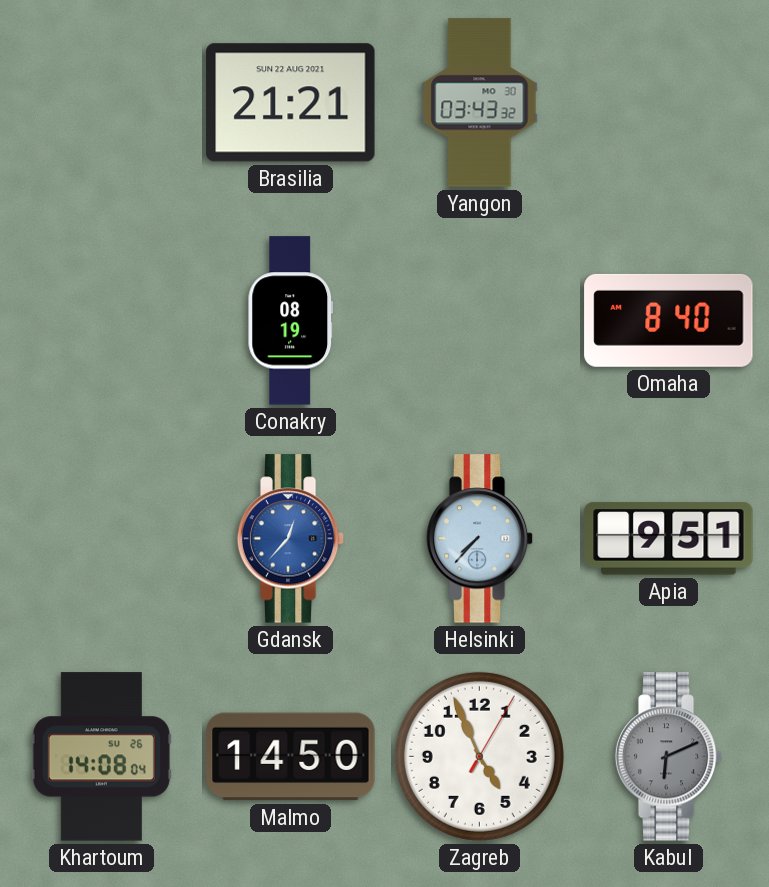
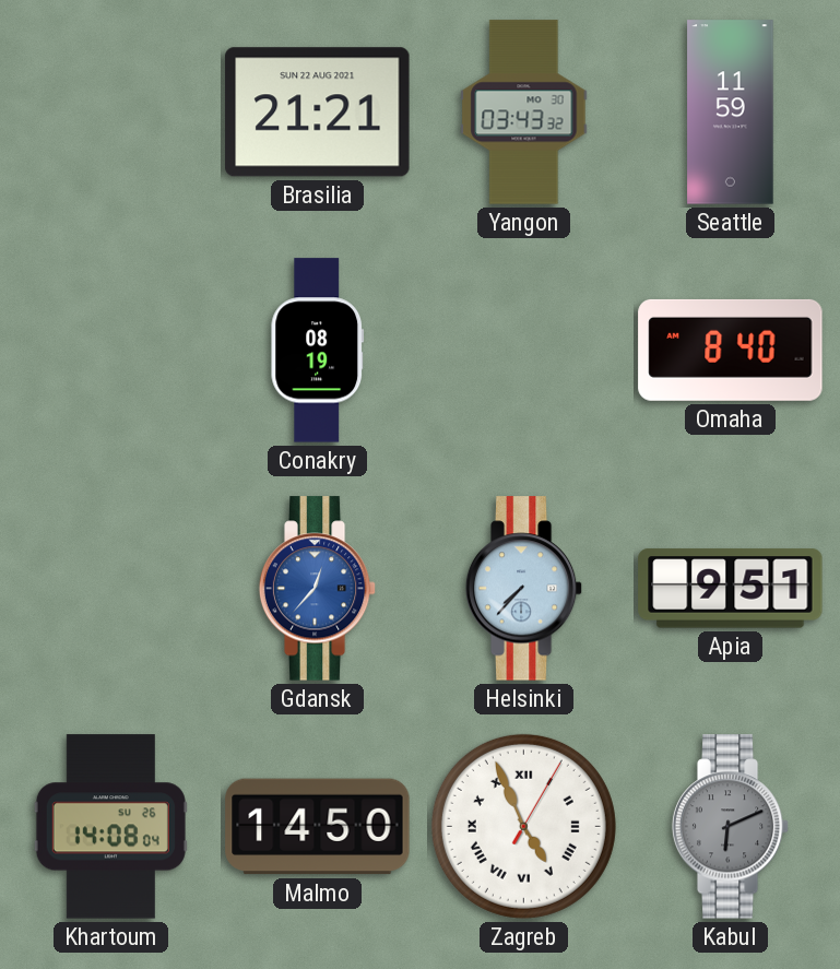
Seattle: none -> 11:59
Zagreb numerals: Arabic -> Roman
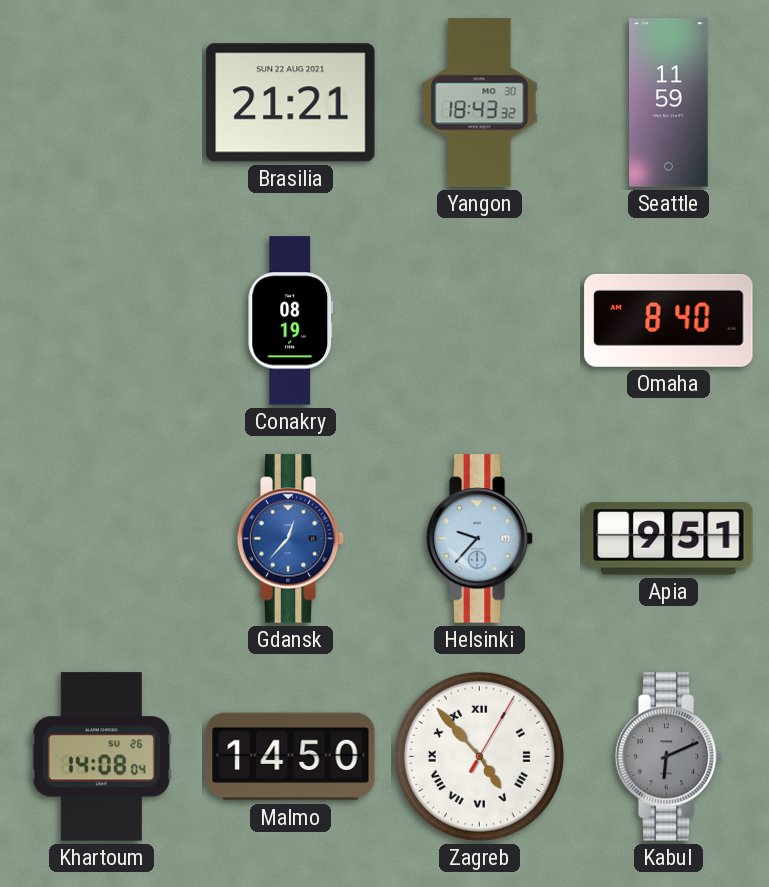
Yangon: 03:43 -> 18:43
Helsinki: 7:37 -> 9:37
Zagreb: 4:56 -> 4:53
